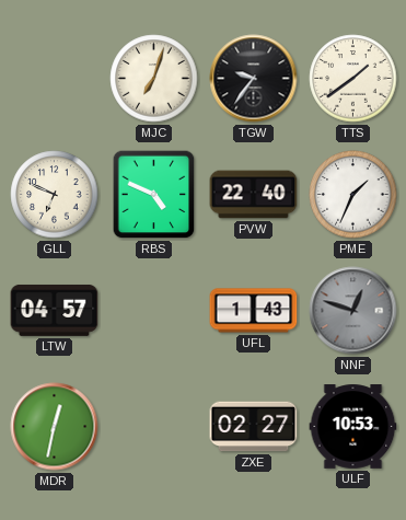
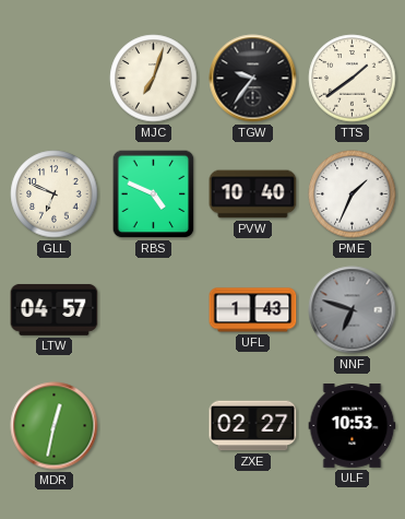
PVW: 22:40 -> 10:40
NNF: 12:48 -> 6:48
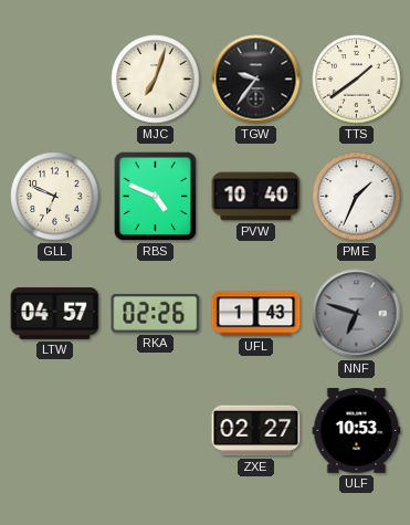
RKA: none -> 02:26
MDR: 12:32 -> none
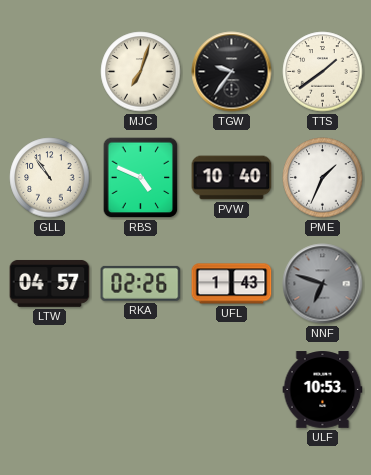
GLL: 6:49 -> 10:54
ZXE: 02:27 -> none
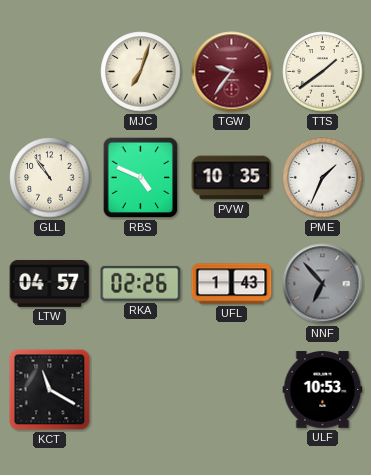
TGW dial: black -> burgundy
PVW: 10:40 -> 10:35
NNF: 6:48 -> 6:53
KCT: none -> 11:20
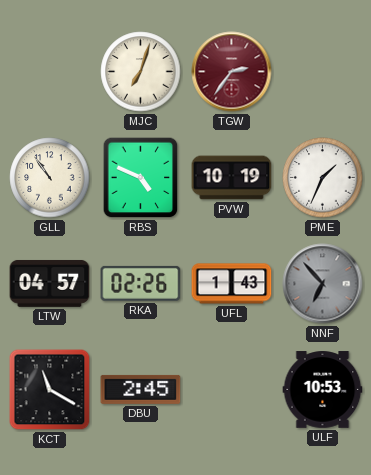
TGW: 9:36 -> 2:36
TTS: 1:39 -> none
PVW: 10:35 -> 10:19
DBU: none -> 2:45
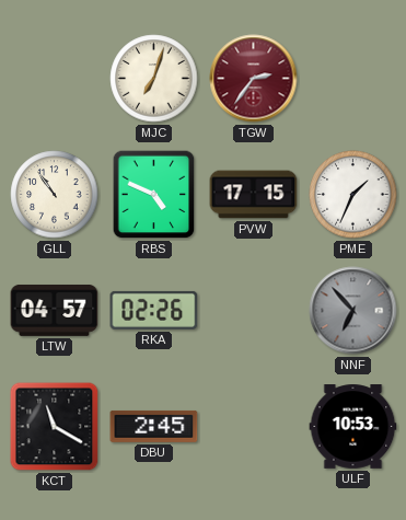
PVW: 10:19 -> 17:15
UFL: 1:43 -> none
